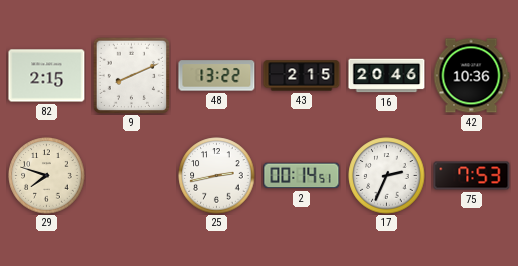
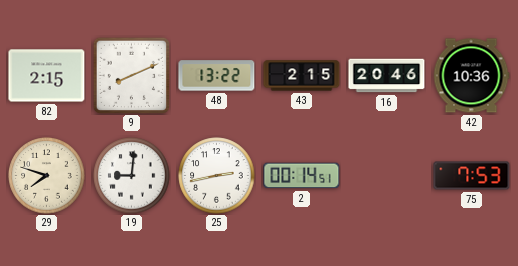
19: none -> 9:01
17: 2:34 -> none
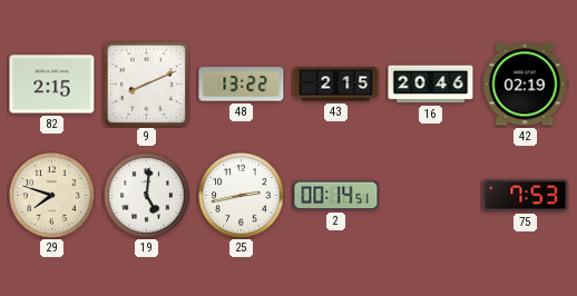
42: 10:36 -> 02:19
19: 9:01 -> 5:01
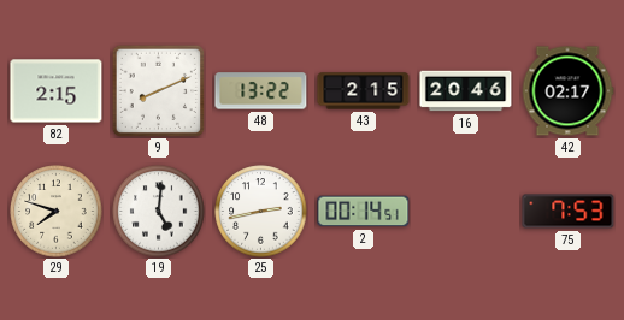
42: 02:19 -> 02:17
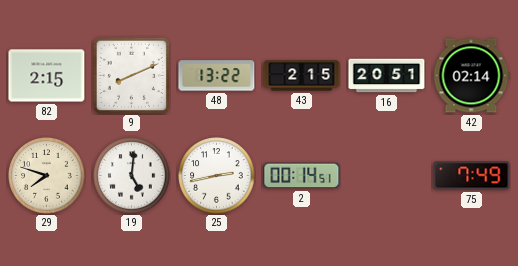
16: 20:46 -> 20:51
42: 02:17 -> 02:14
75: 7:53 -> 7:49
